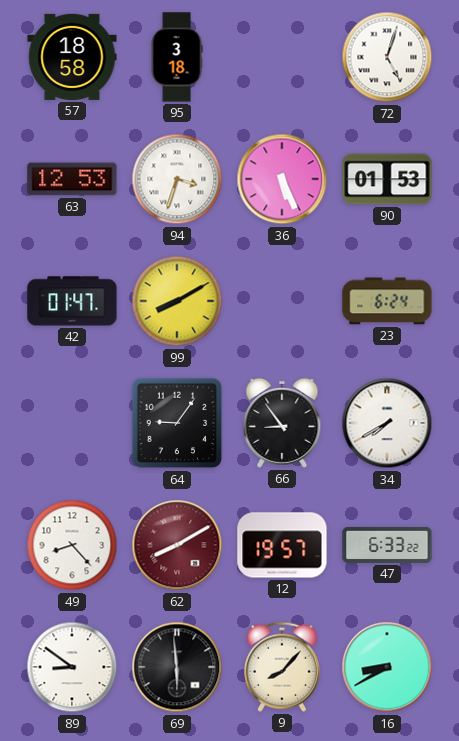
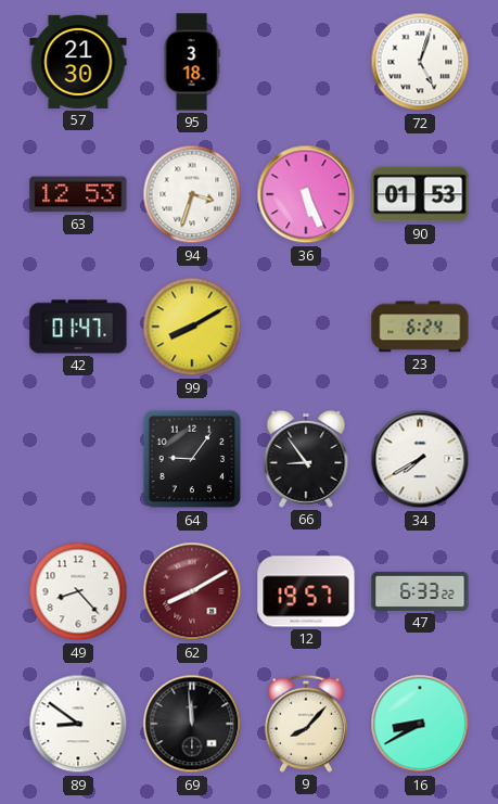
57: 18:58 -> 21:30
69: 5:59 -> 11:59
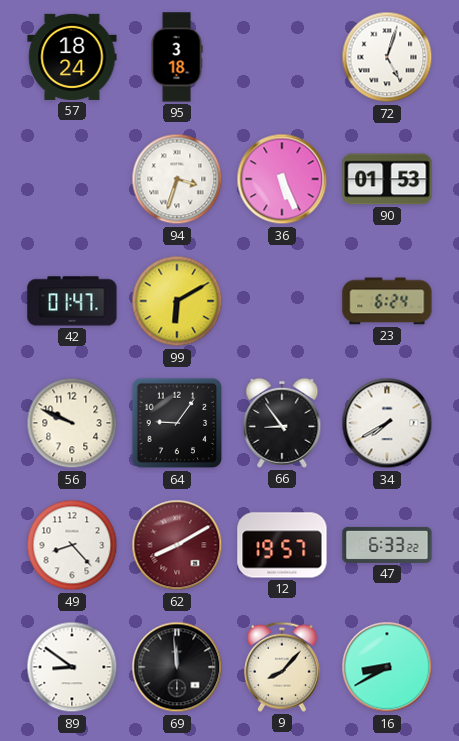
57: 21:30 -> 18:24
63: 12:53 -> none
99: 8:10 -> 6:10
56: none -> 9:49
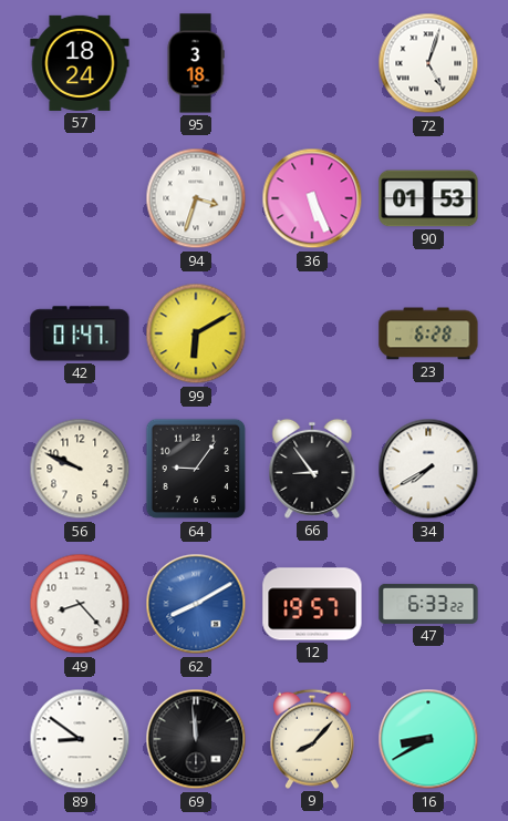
23: 6:24 -> 6:28
62 dial: burgundy -> blue
